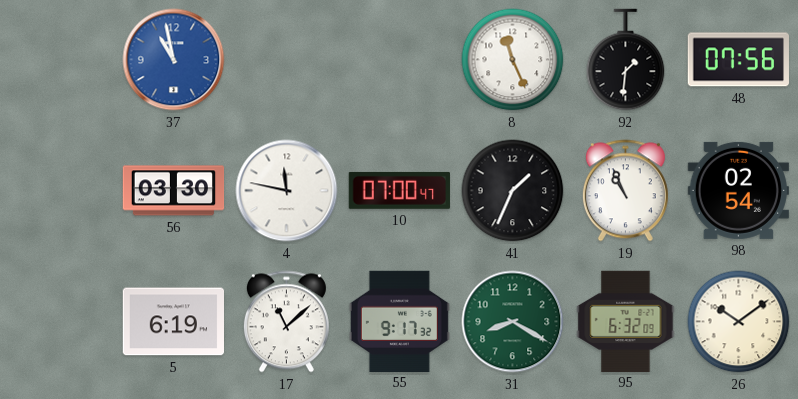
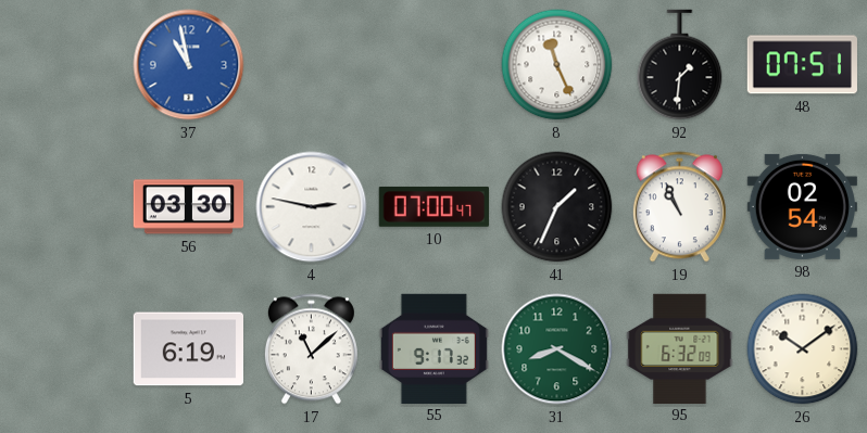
48: 07:56 -> 07:51
4: 11:47 -> 2:47
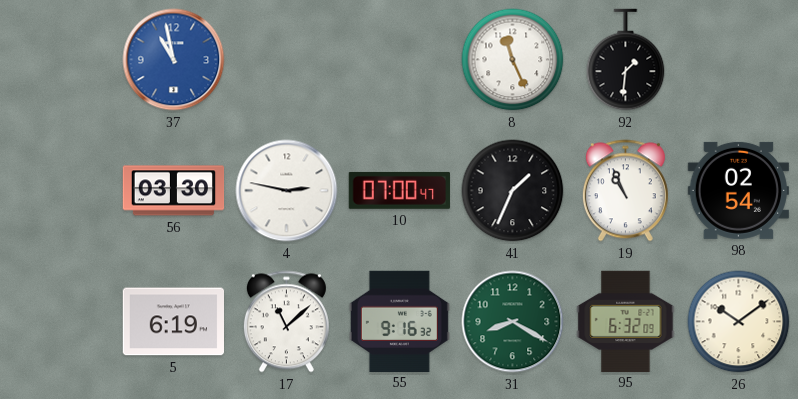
48: 07:51 -> none
55: 9:17 -> 9:16
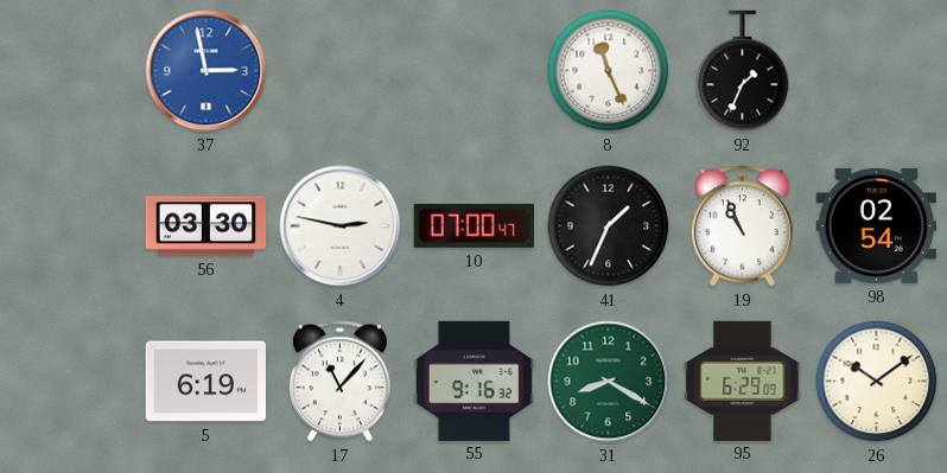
37: 10:58 -> 2:58
92: 1:31 -> 1:34
17: 11:08 -> 11:07
95: 6:32 -> 6:29
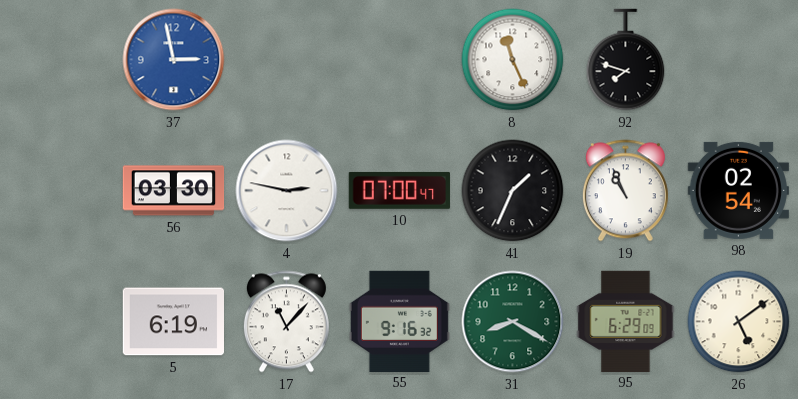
92: 1:34 -> 7:48
26: 10:09 -> 5:09
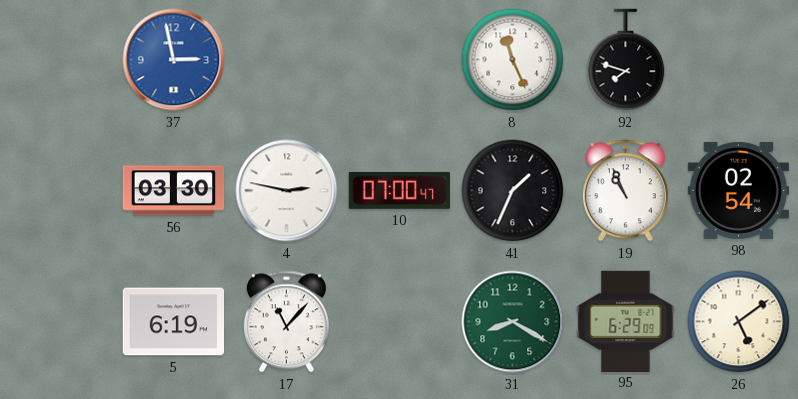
55: 9:16 -> none
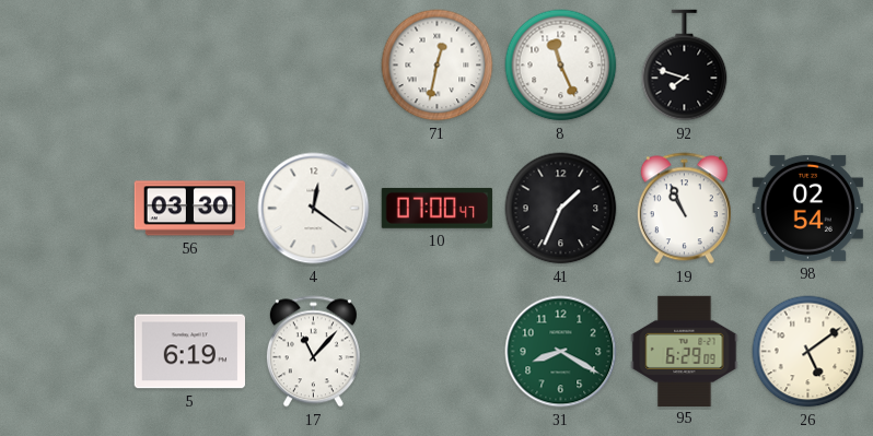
37: 2:58 -> none
71: none -> 12:32
4: 2:47 -> 12:21
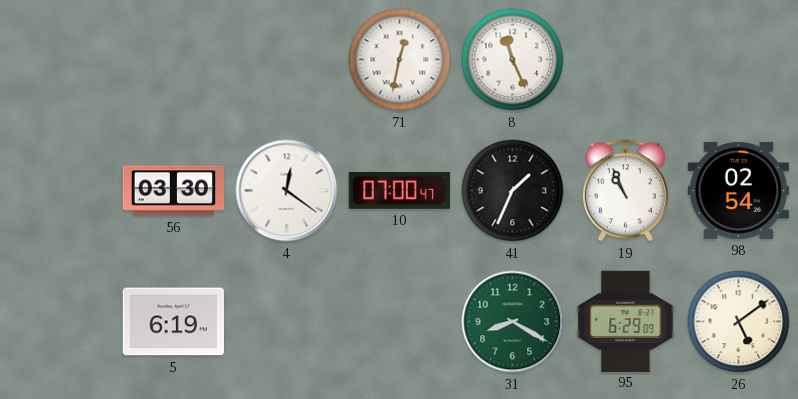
92: 7:48 -> none
17: 11:07 -> none
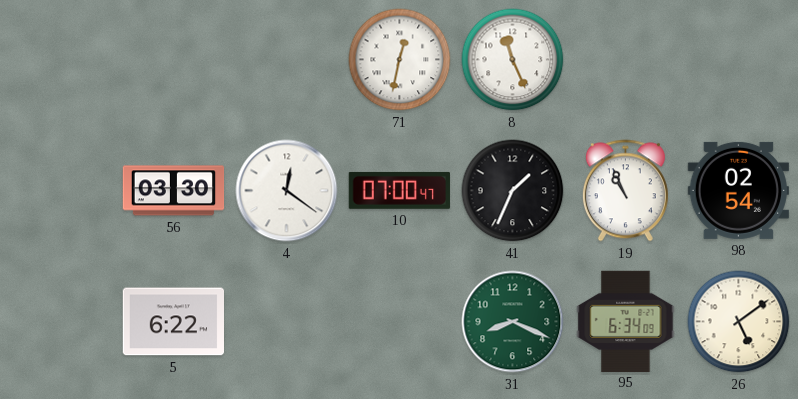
5: 6:19 -> 6:22
31: 8:20 -> 8:19
95: 6:29 -> 6:34
